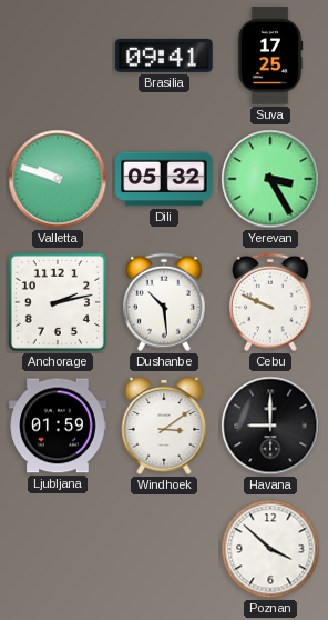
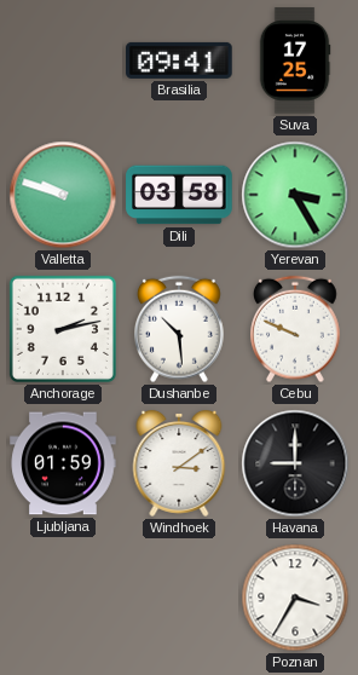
Dili: 05:32 -> 03:58
Poznan: 3:52 -> 3:35
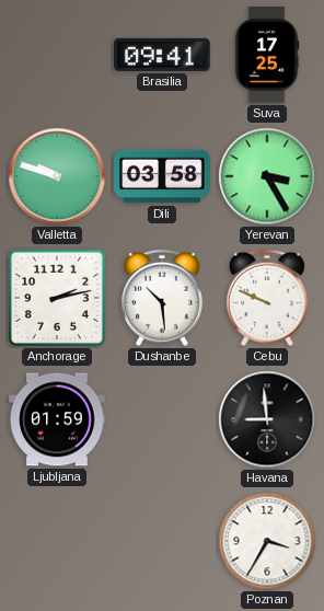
Windhoek: 3:09 -> none
Havana: 9:00 -> 8:59
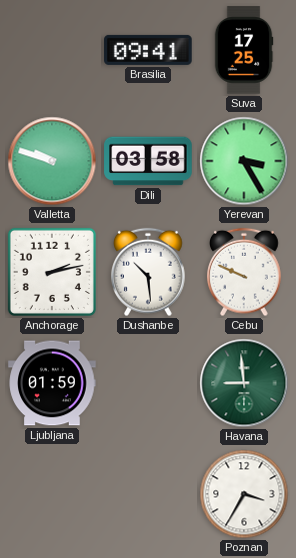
Havana dial: black -> green
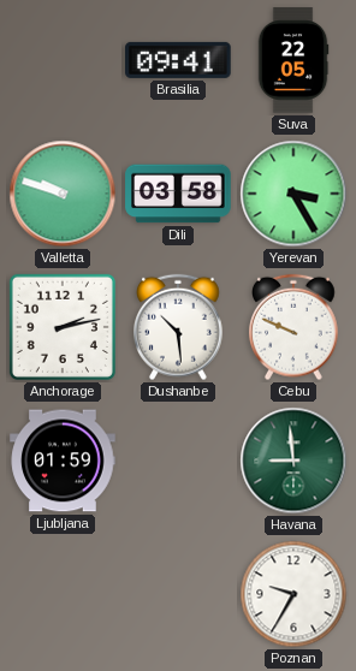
Suva: 17:25 -> 22:05
Poznan: 3:35 -> 9:35
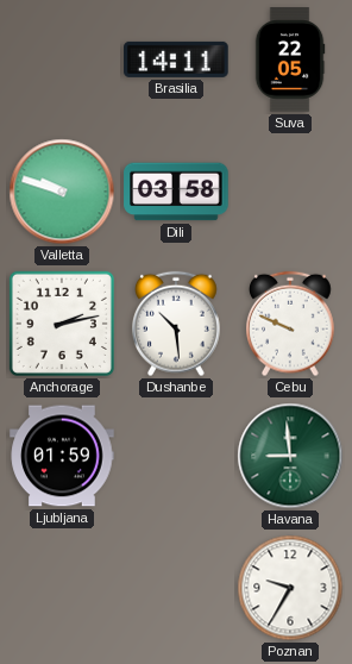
Brasilia: 09:41 -> 14:11
Yerevan: 3:25 -> none
